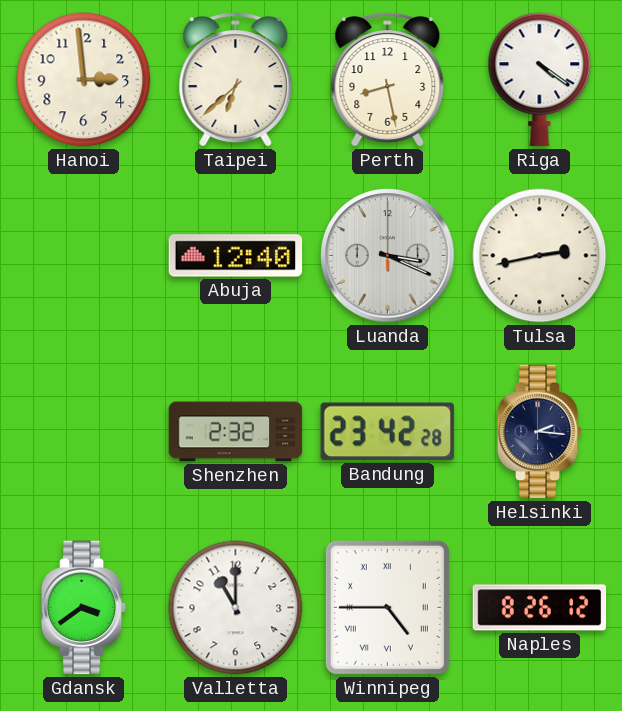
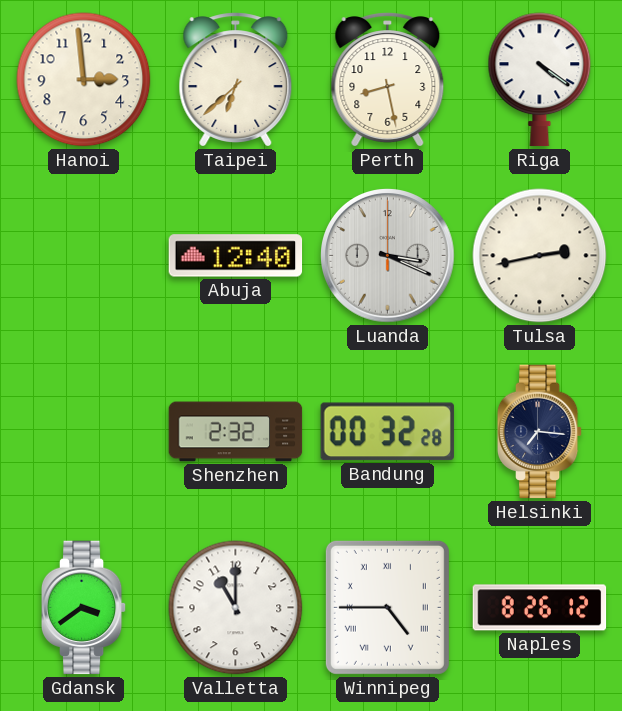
Bandung: 23:42 -> 00:32
Helsinki: 2:16 -> 7:16
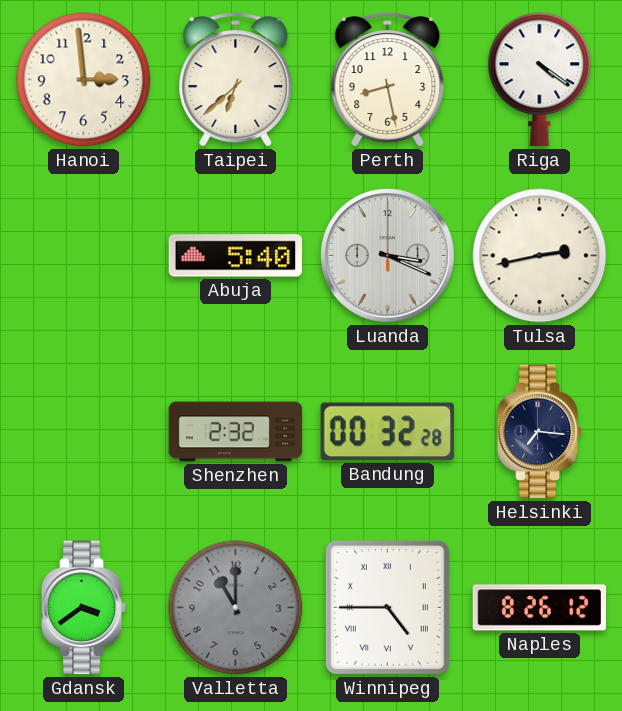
Abuja: 12:40 -> 5:40
Valletta dial: white -> grey
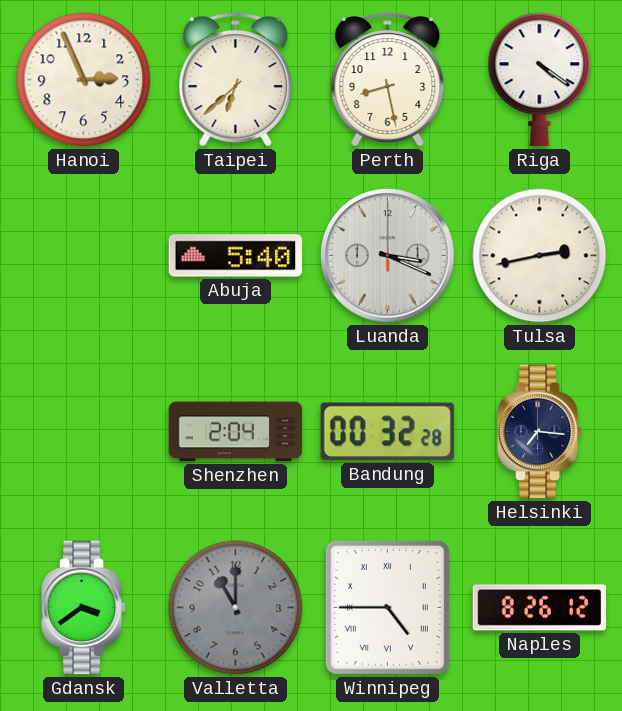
Hanoi: 2:59 -> 2:56
Shenzhen: 2:32 -> 2:04
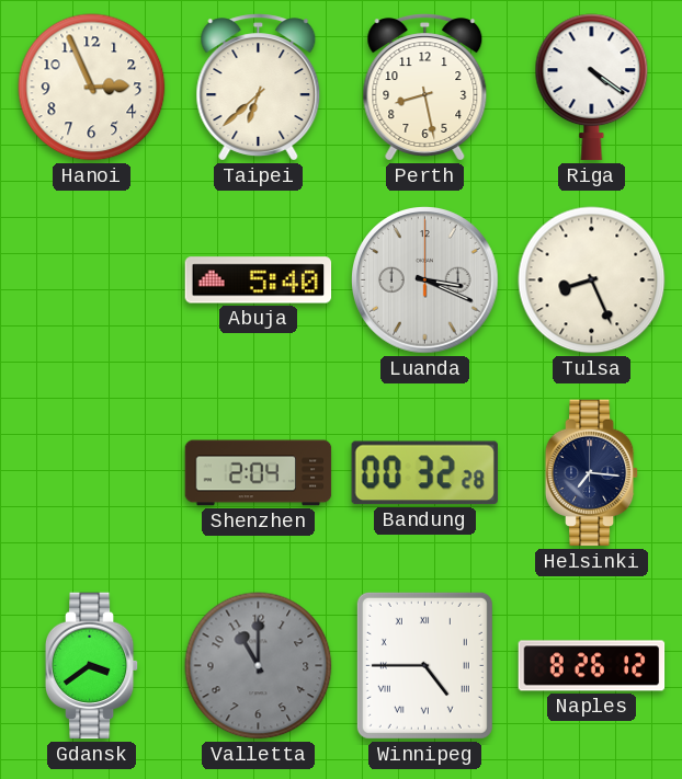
Tulsa: 2:43 -> 8:26
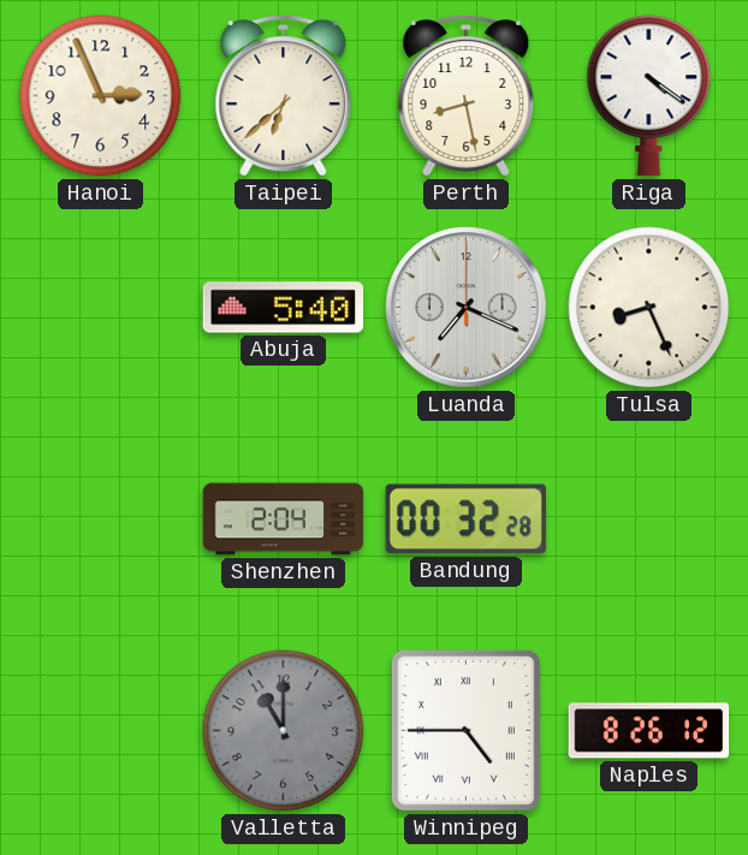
Luanda: 3:19 -> 7:19
Helsinki: 7:16 -> none
Gdansk: 3:39 -> none
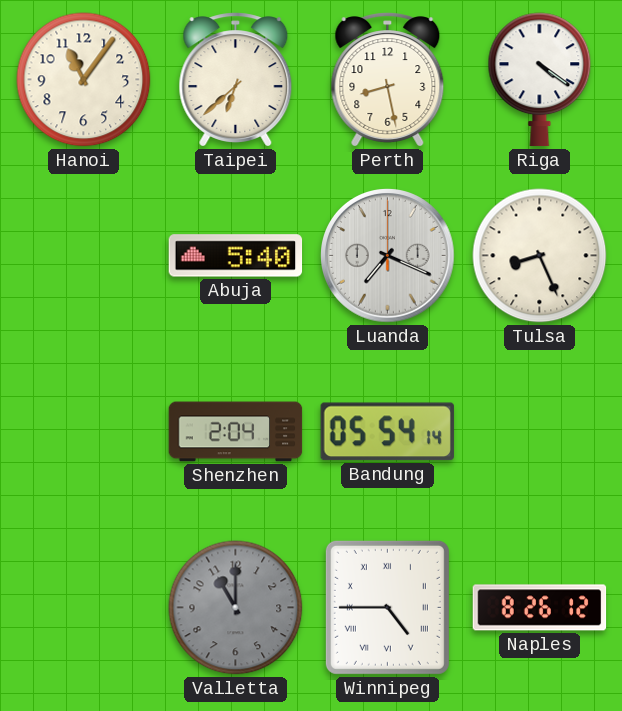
Hanoi: 2:56 -> 11:06
Bandung: 00:32 -> 05:54
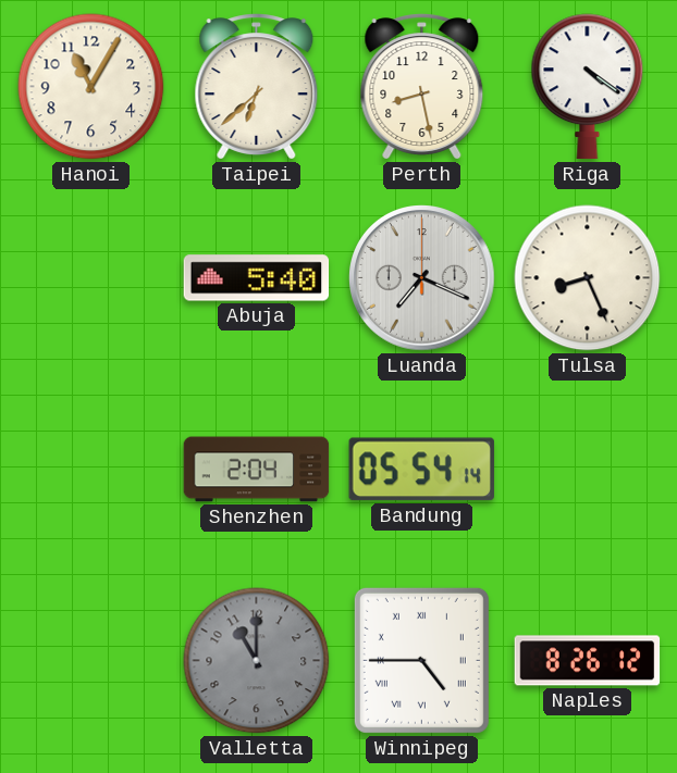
Hanoi: 11:06 -> 11:05
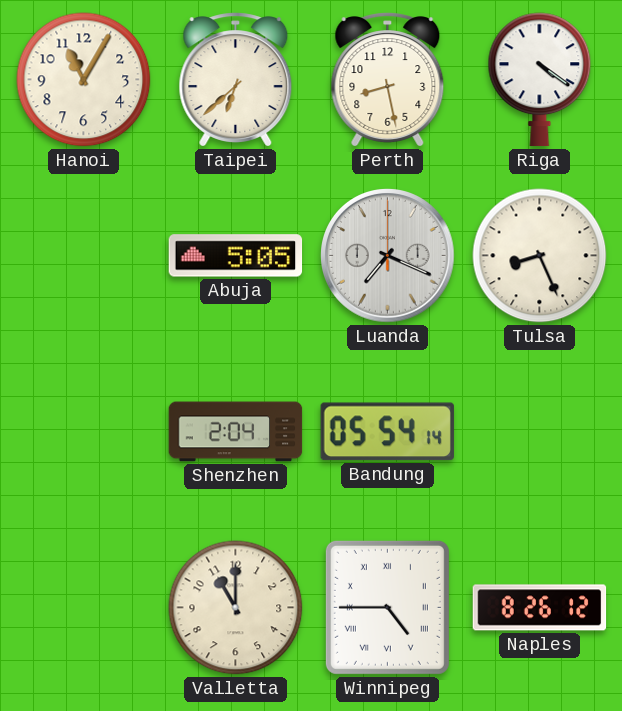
Abuja: 5:40 -> 5:05
Valletta dial: grey -> cream
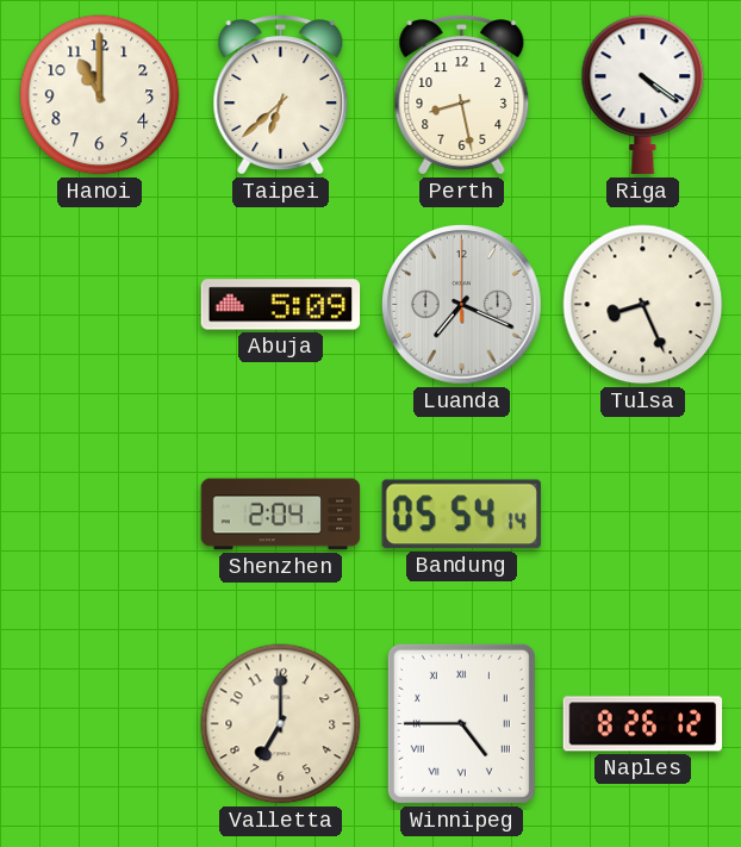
Hanoi: 11:05 -> 11:00
Abuja: 5:05 -> 5:09
Valletta: 11:00 -> 7:00
